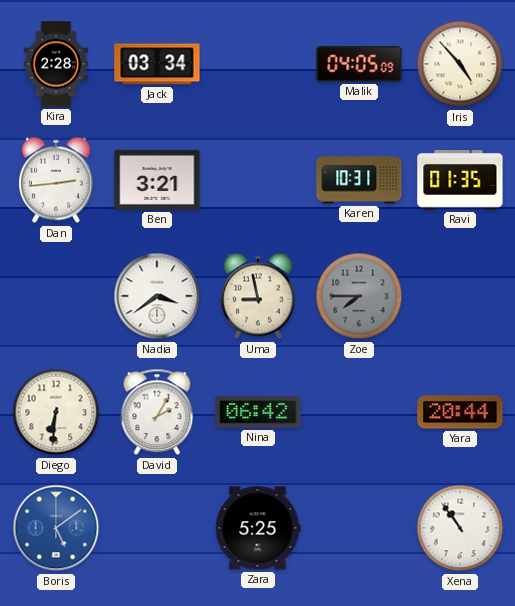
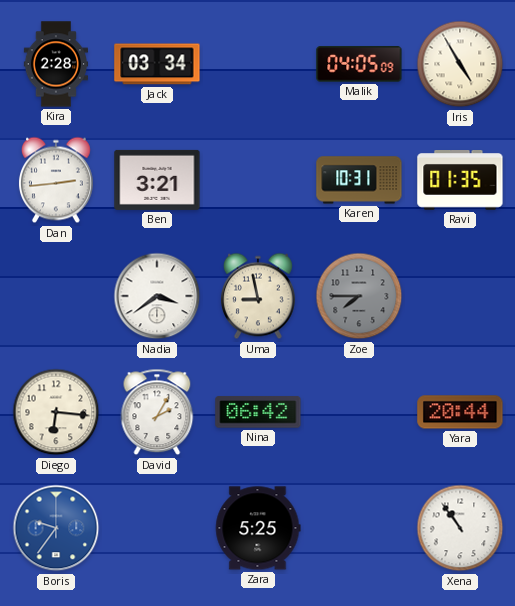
Iris: 4:53 -> 4:55
Diego: 6:31 -> 6:16
Boris: 5:09 -> 9:36
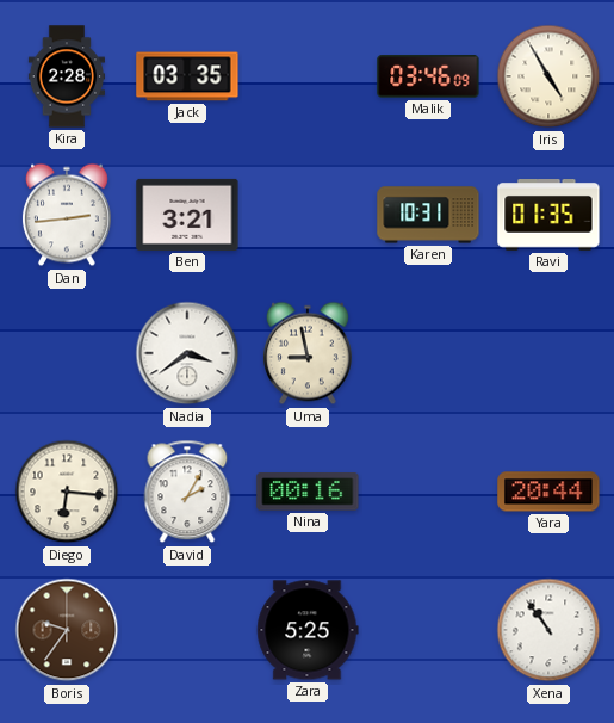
Jack: 03:34 -> 03:35
Malik: 04:05 -> 03:46
Zoe: 7:45 -> none
Nina: 06:42 -> 00:16
Boris dial: blue -> brown
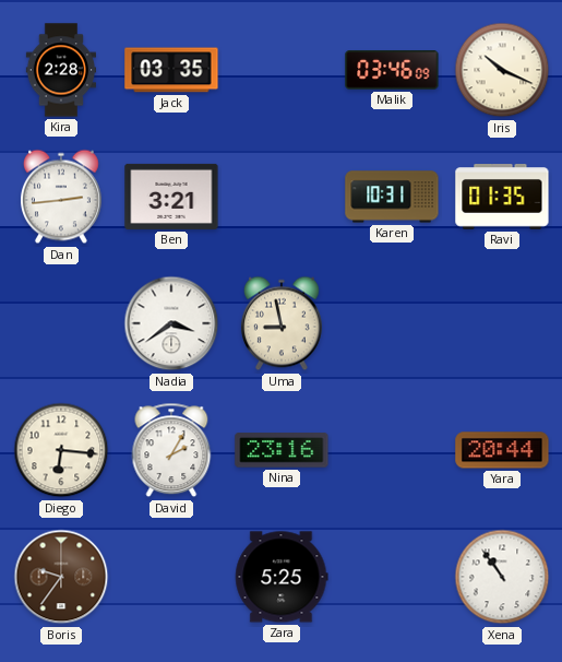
Iris: 4:55 -> 10:19
Nina: 00:16 -> 23:16
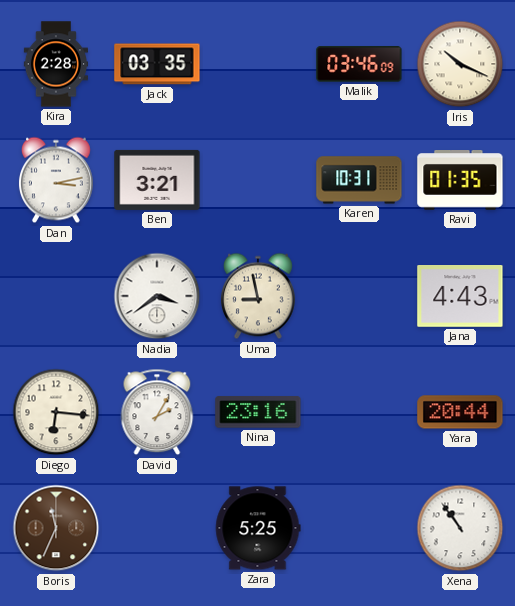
Dan: 2:44 -> 3:13
Jana: none -> 4:43
Boris: 9:36 -> 11:34
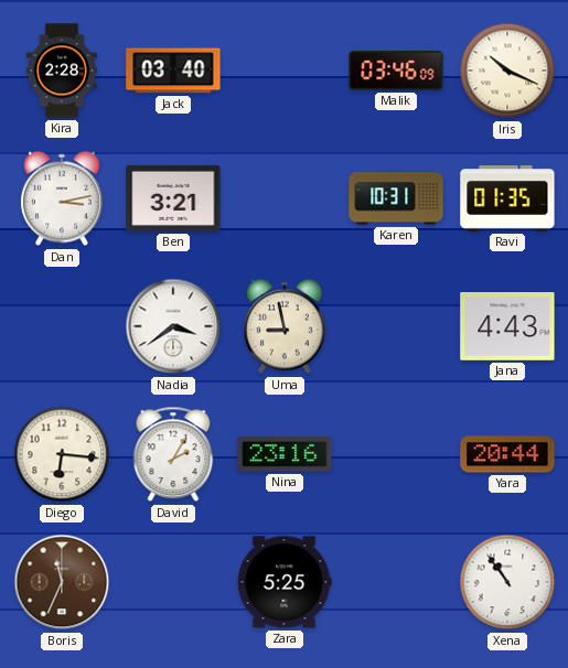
Jack: 03:35 -> 03:40
